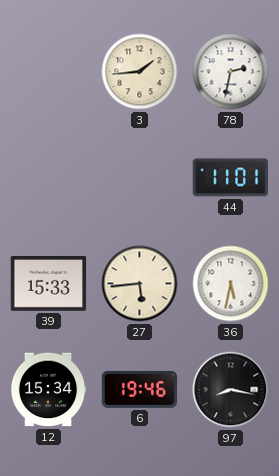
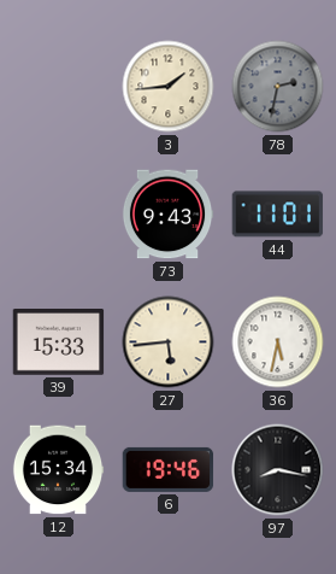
78 dial: white -> grey
73: none -> 9:43
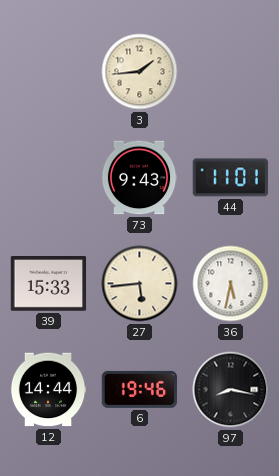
78: 2:32 -> none
12: 15:34 -> 14:44
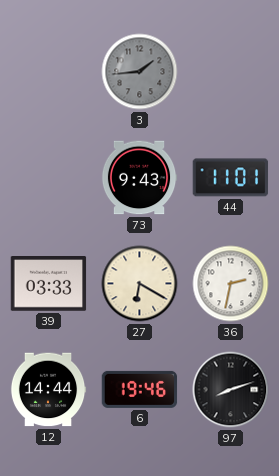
3 dial: cream -> grey
39: 15:33 -> 03:33
27: 5:44 -> 6:20
36: 5:32 -> 2:32
97: 8:17 -> 8:12
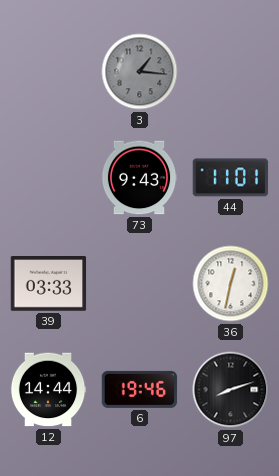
3: 1:44 -> 1:16
27: 6:20 -> none
36: 2:32 -> 12:32
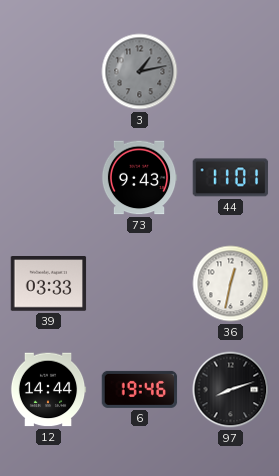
3: 1:16 -> 1:13
